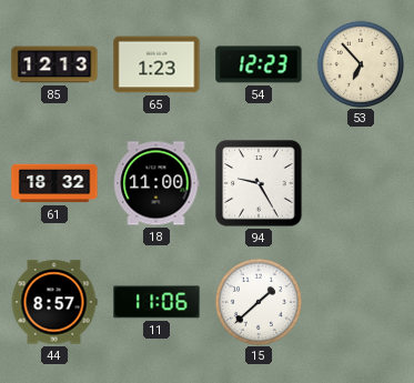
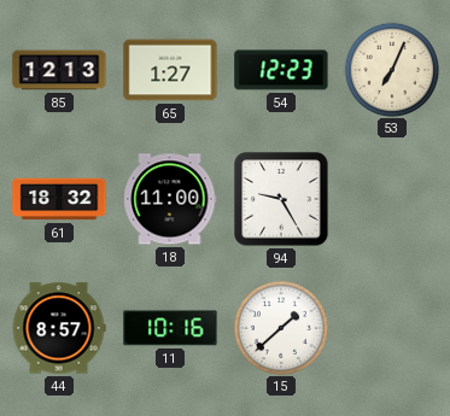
65: 1:23 -> 1:27
53: 6:53 -> 7:04
11: 11:06 -> 10:16
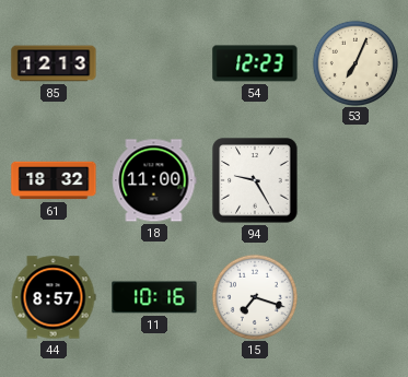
65: 1:27 -> none
15: 1:38 -> 7:18
